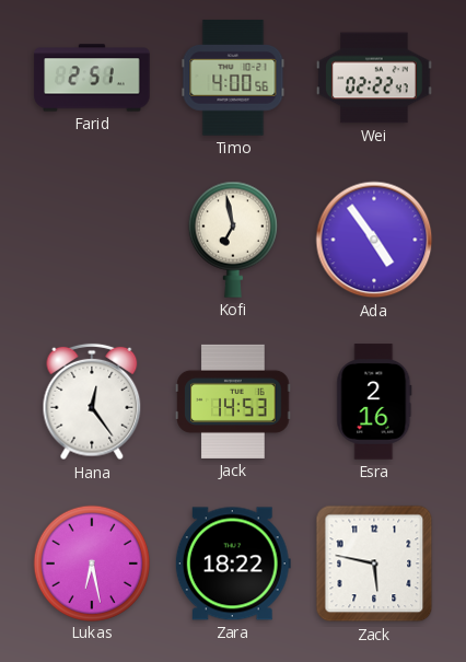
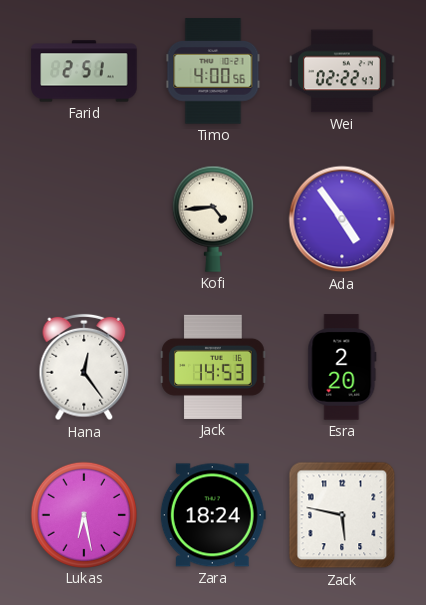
Kofi: 6:58 -> 4:44
Esra: 2:16 -> 2:20
Zara: 18:22 -> 18:24
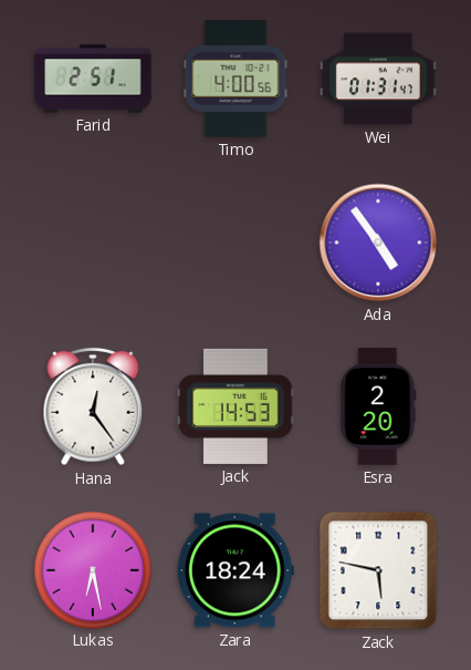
Wei: 02:22 -> 01:31
Kofi: 4:44 -> none
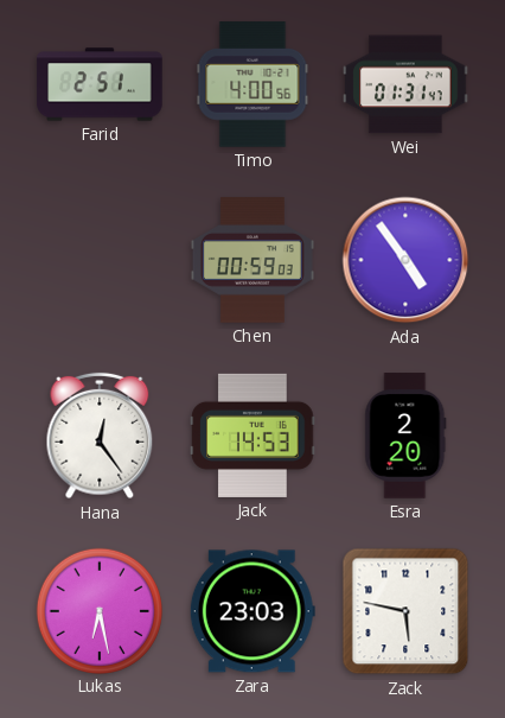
Chen: none -> 00:59
Zara: 18:24 -> 23:03
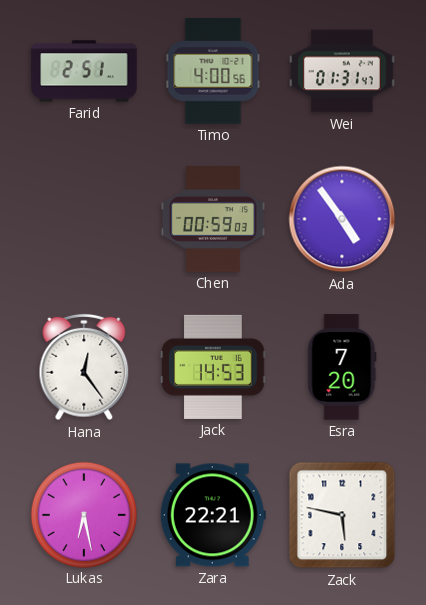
Esra: 2:20 -> 7:20
Zara: 23:03 -> 22:21
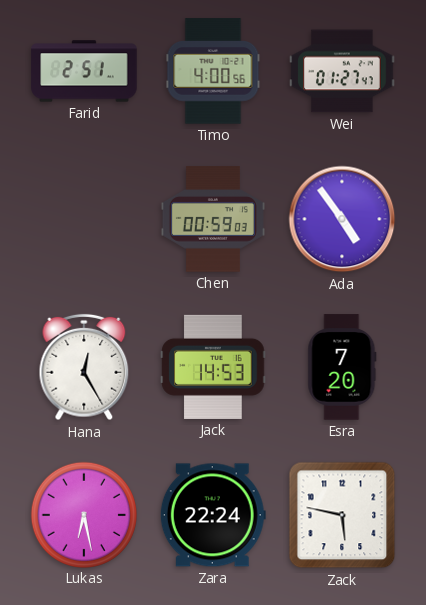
Wei: 01:31 -> 01:27
Hana: 12:24 -> 12:25
Zara: 22:21 -> 22:24
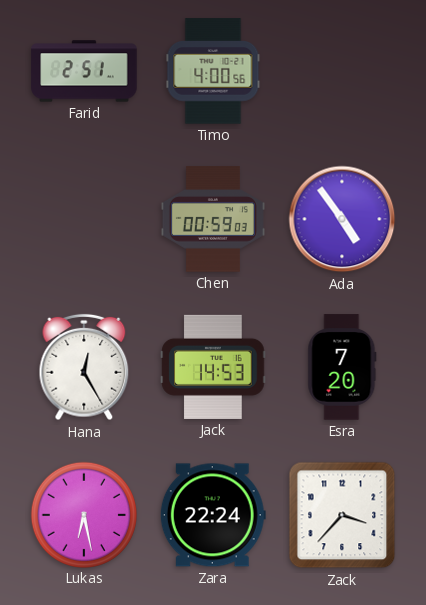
Wei: 01:27 -> none
Zack: 5:47 -> 3:37
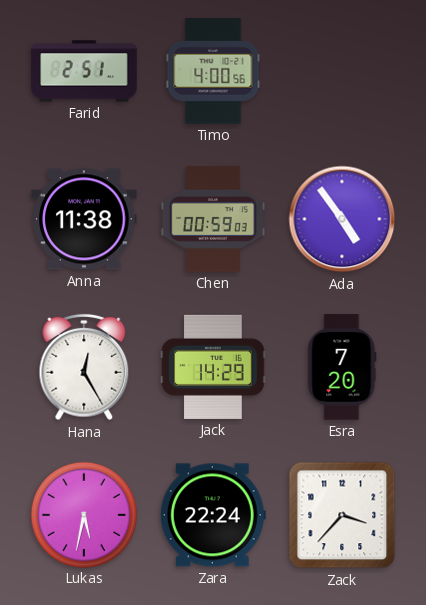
Anna: none -> 11:38
Jack: 14:53 -> 14:29
Lukas: 6:28 -> 5:32
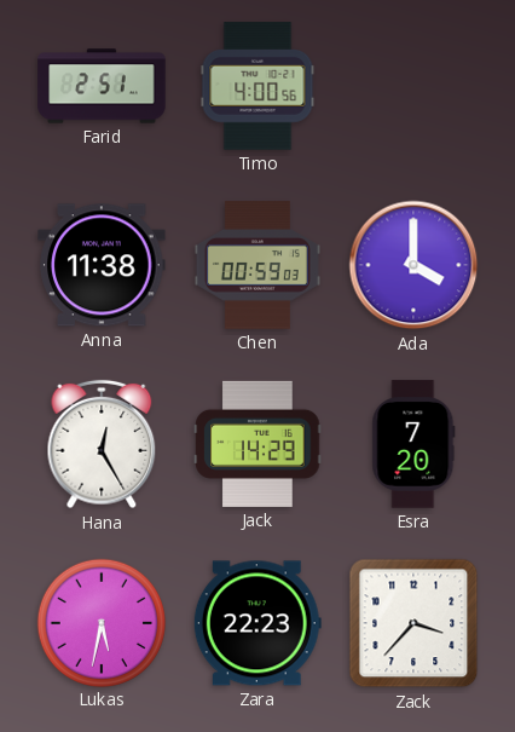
Ada: 4:54 -> 4:00
Zara: 22:24 -> 22:23
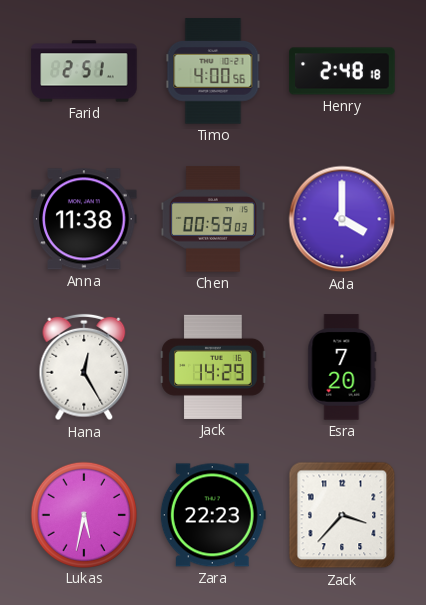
Henry: none -> 2:48
